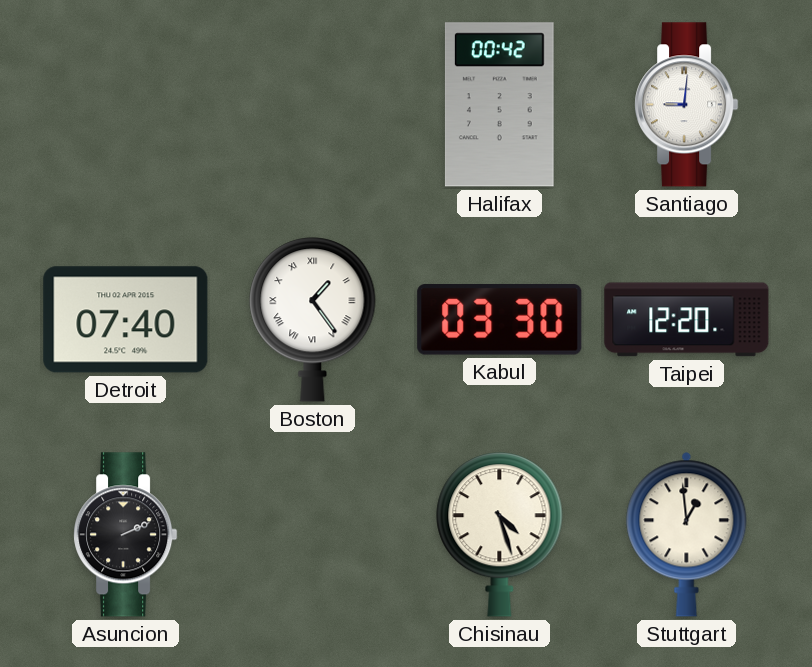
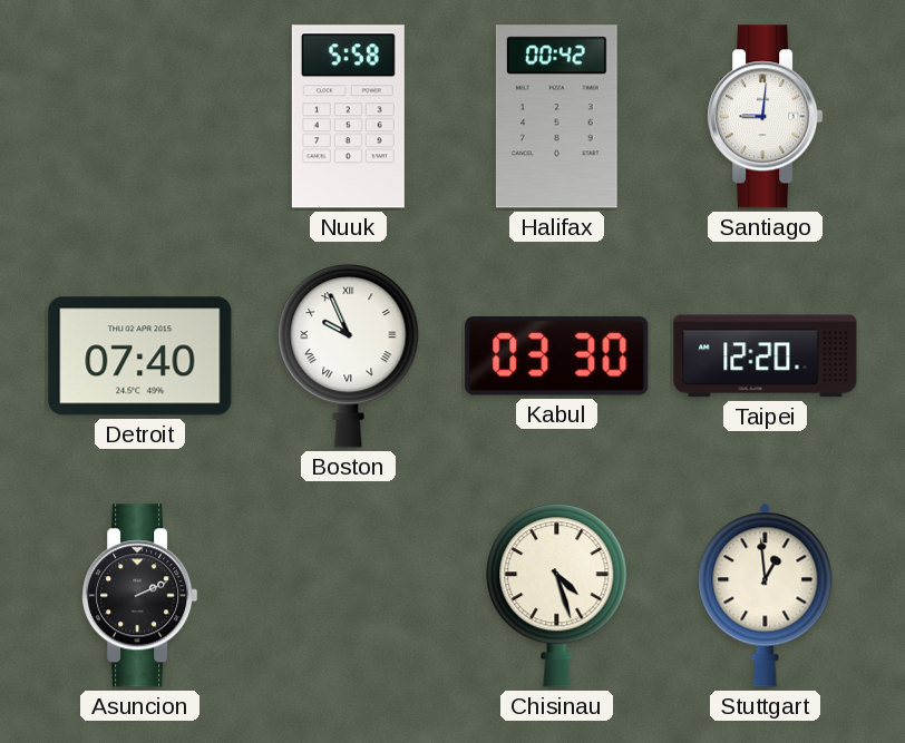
Nuuk: none -> 5:58
Boston: 1:24 -> 9:56
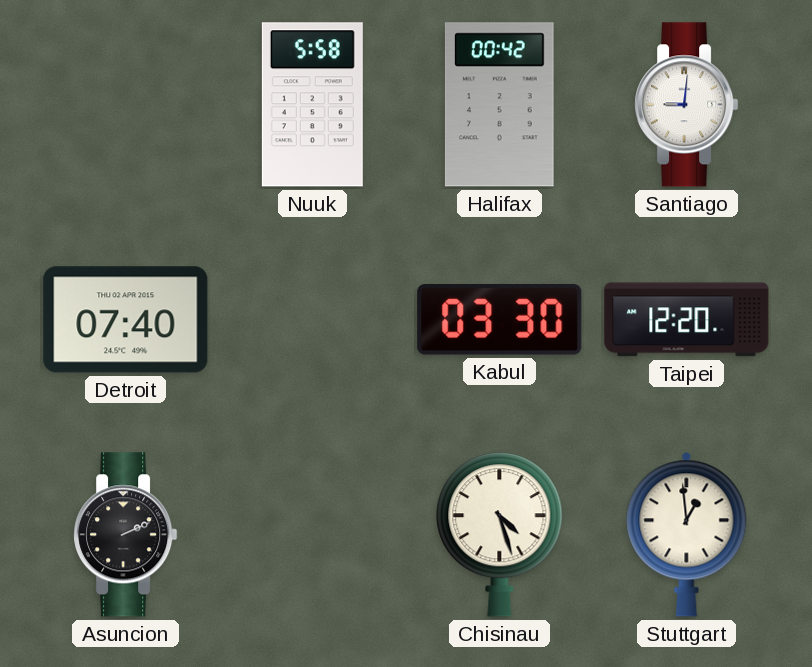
Boston: 9:56 -> none
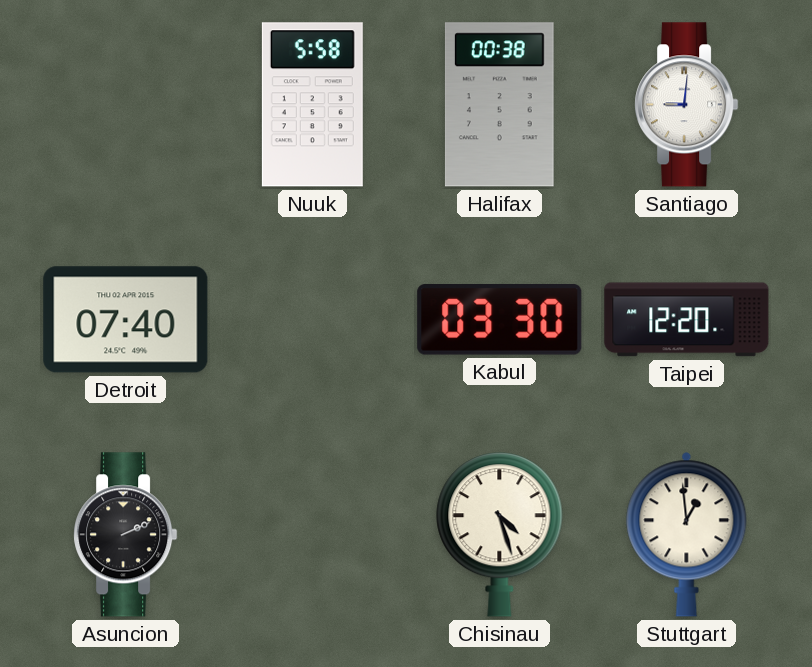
Halifax: 00:42 -> 00:38
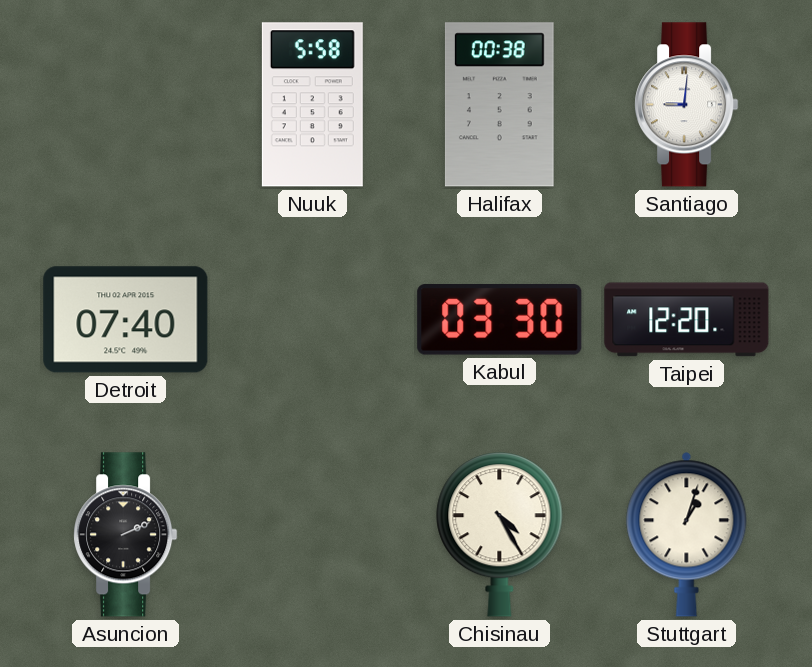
Chisinau: 4:27 -> 4:25
Stuttgart: 12:59 -> 1:03
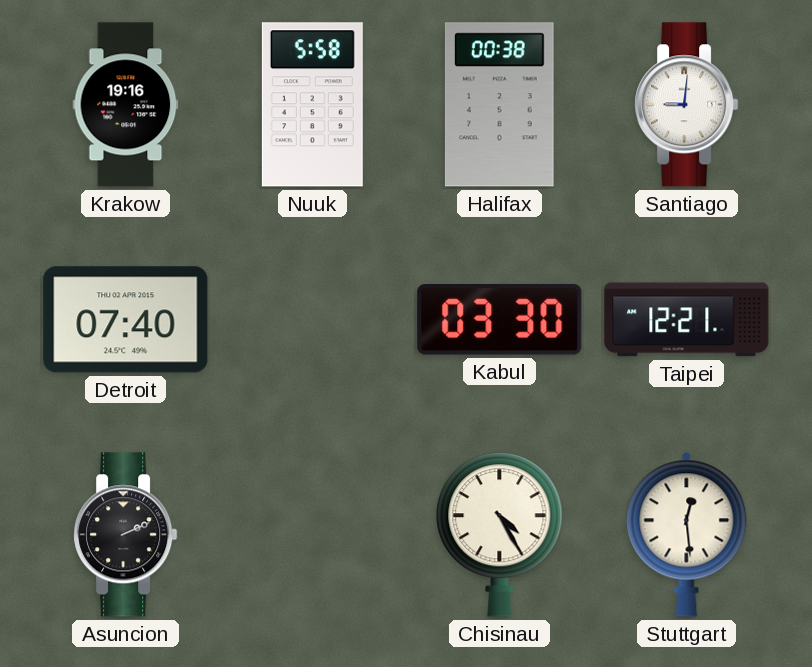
Krakow: none -> 19:16
Taipei: 12:20 -> 12:21
Stuttgart: 1:03 -> 12:29
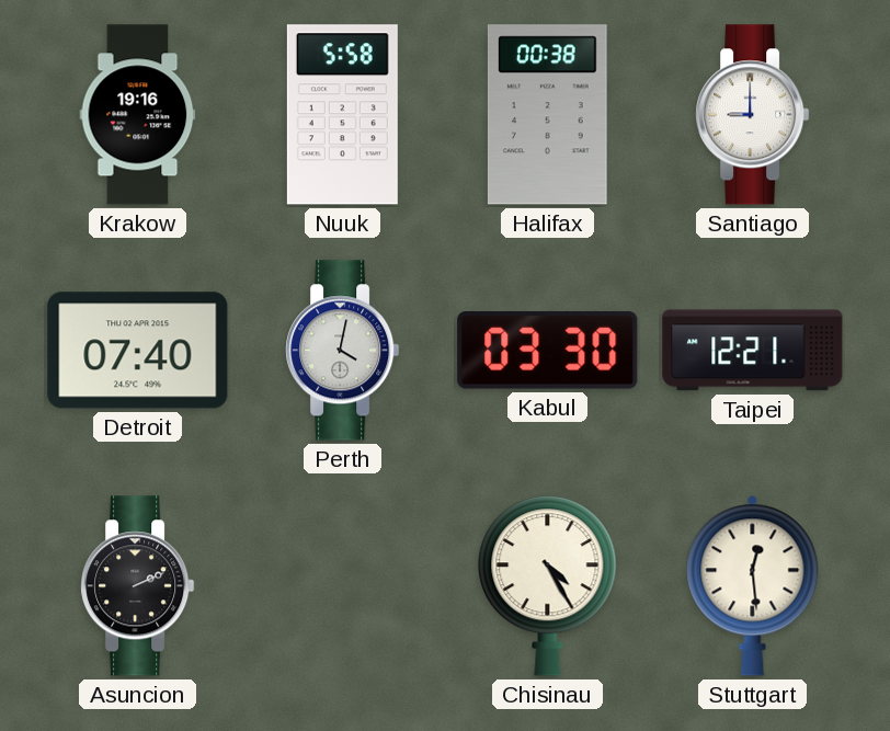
Santiago: 9:01 -> 9:00
Perth: none -> 4:02
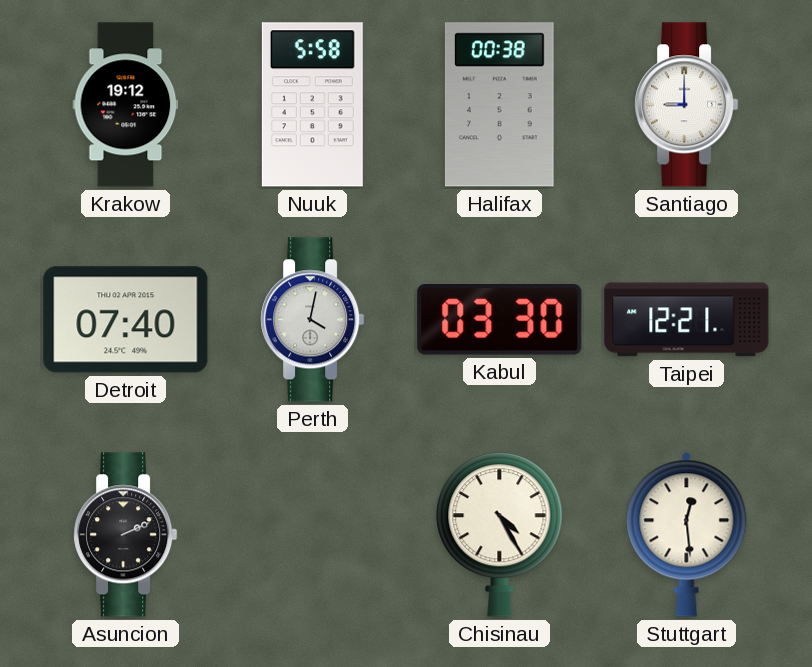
Krakow: 19:16 -> 19:12
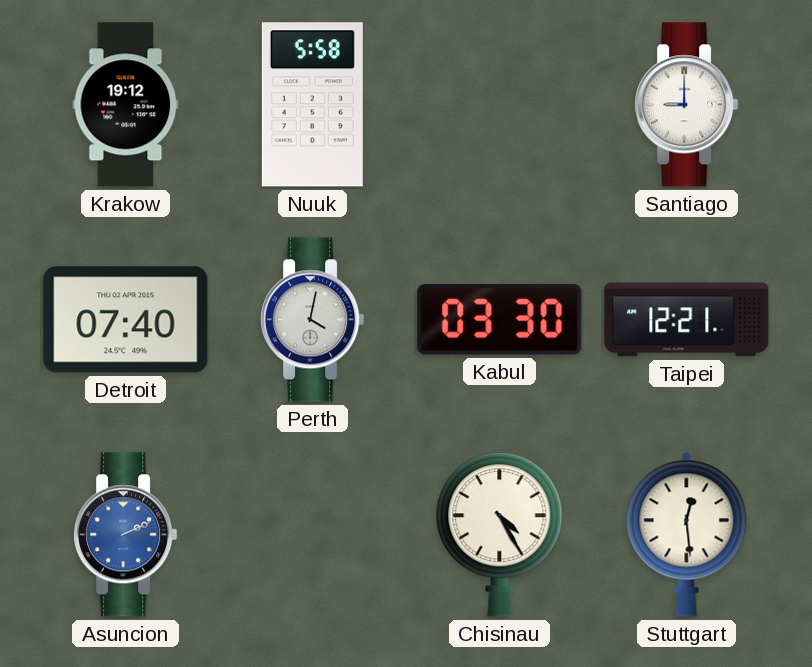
Halifax: 00:38 -> none
Asuncion dial: black -> blue
